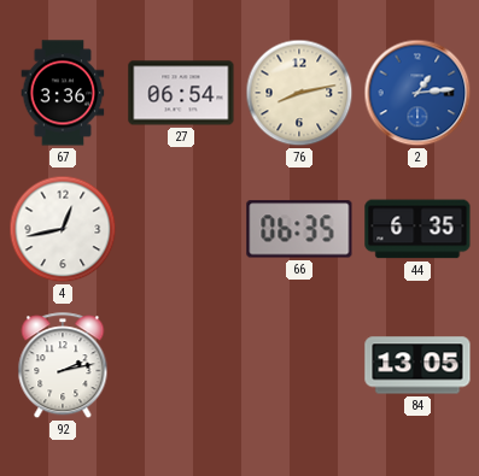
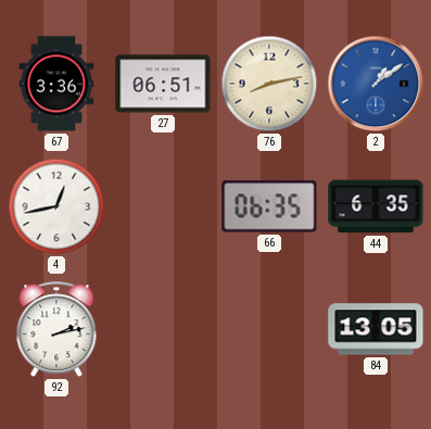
27: 06:54 -> 06:51
2: 1:14 -> 1:09
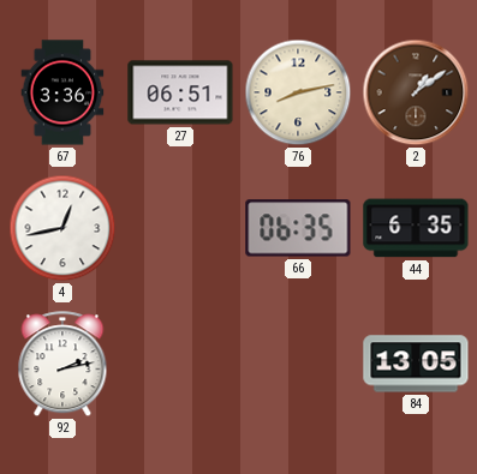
2 dial: blue -> brown
